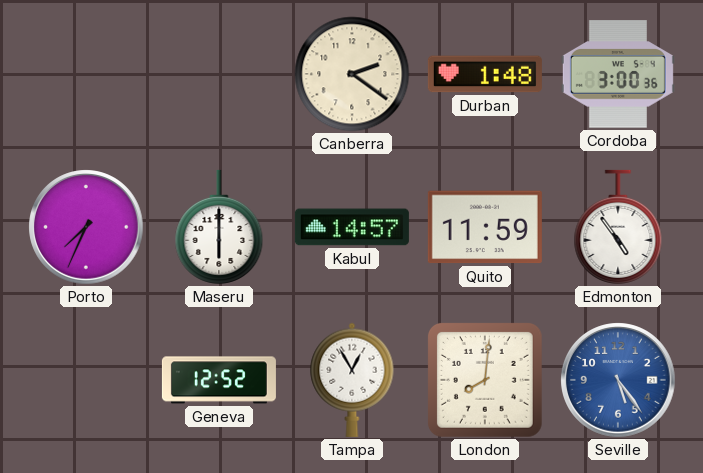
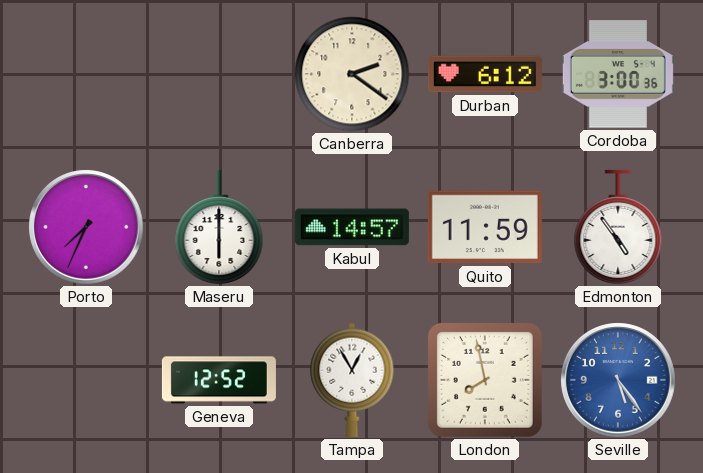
Durban: 1:48 -> 6:12
London: 8:01 -> 7:58
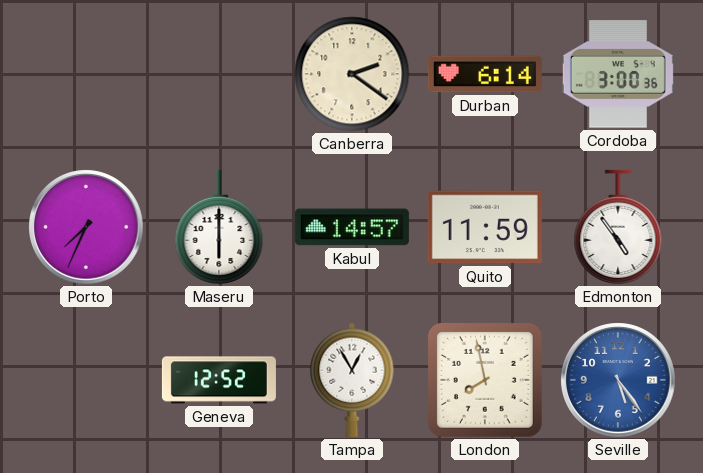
Durban: 6:12 -> 6:14
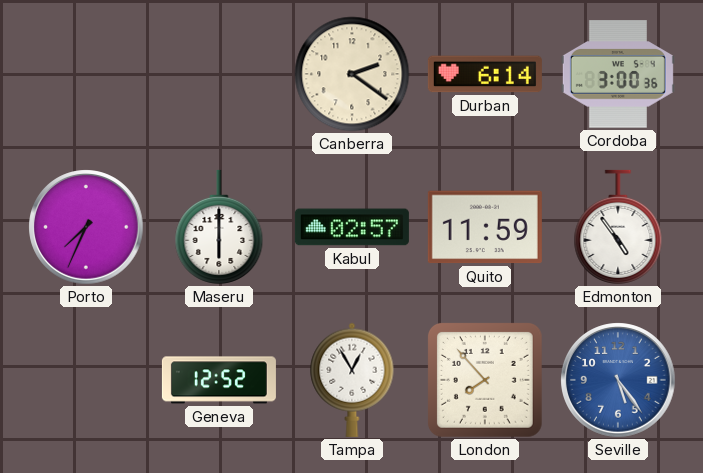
Kabul: 14:57 -> 02:57
London: 7:58 -> 7:53
